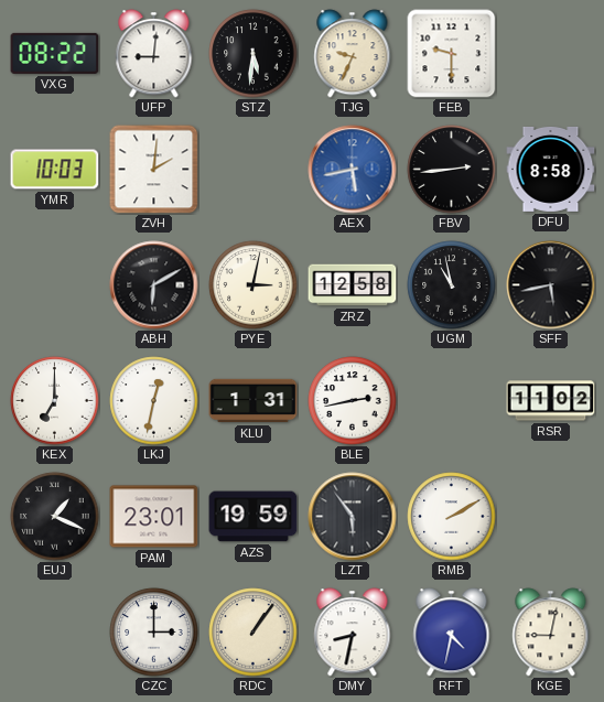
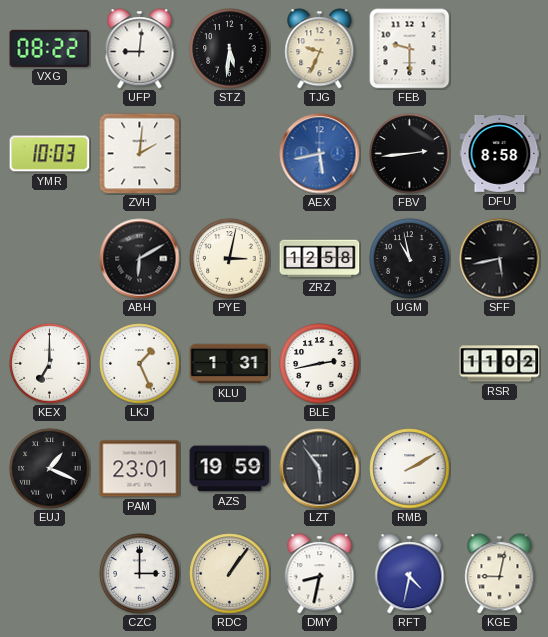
LKJ: 12:32 -> 1:26
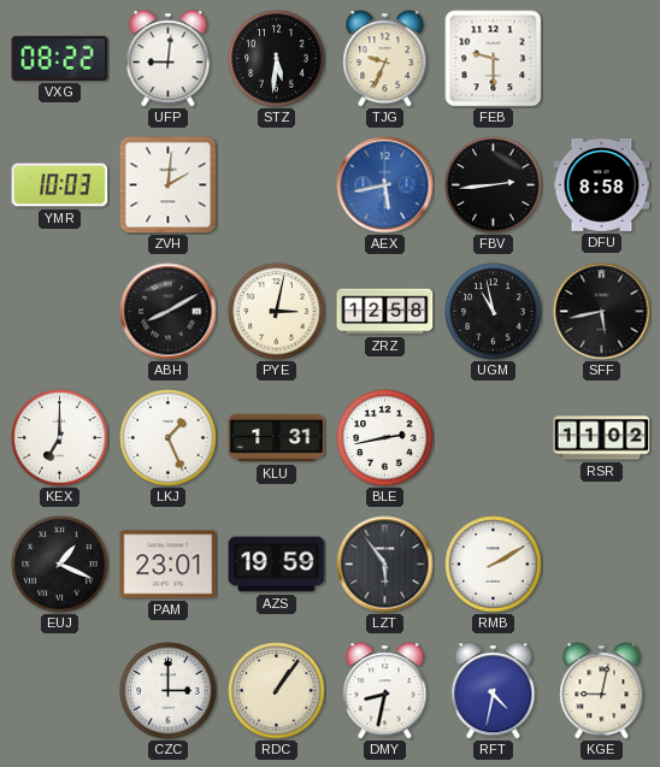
ABH: 6:10 -> 8:10
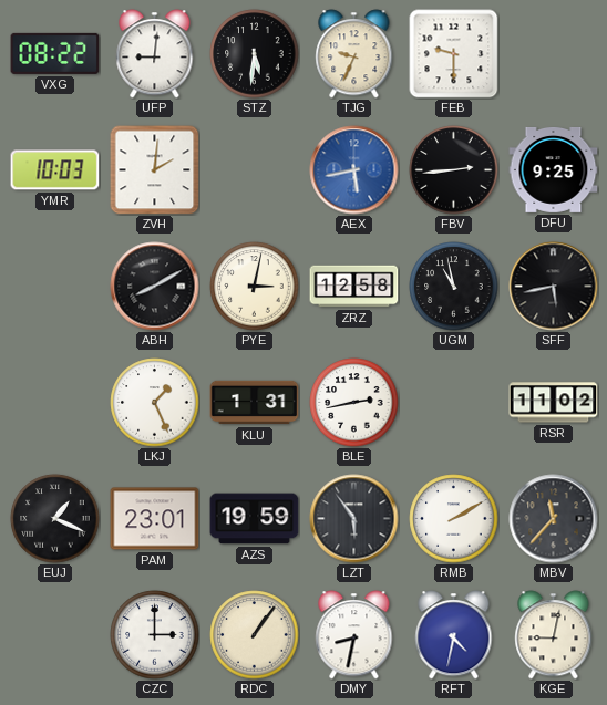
DFU: 8:58 -> 9:25
KEX: 7:00 -> none
MBV: none -> 11:37
